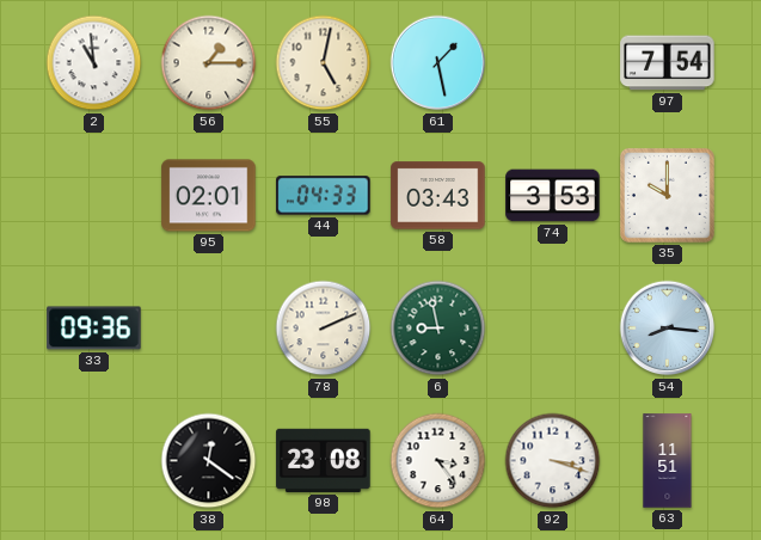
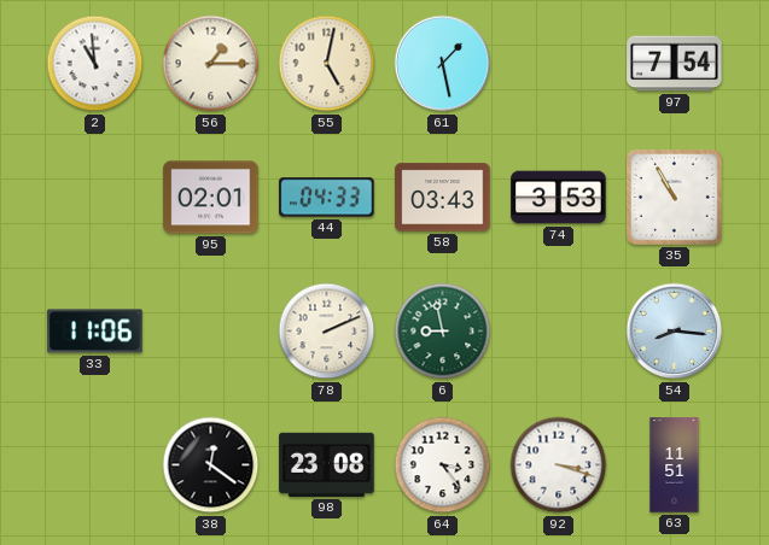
35: 10:00 -> 10:55
33: 09:36 -> 11:06
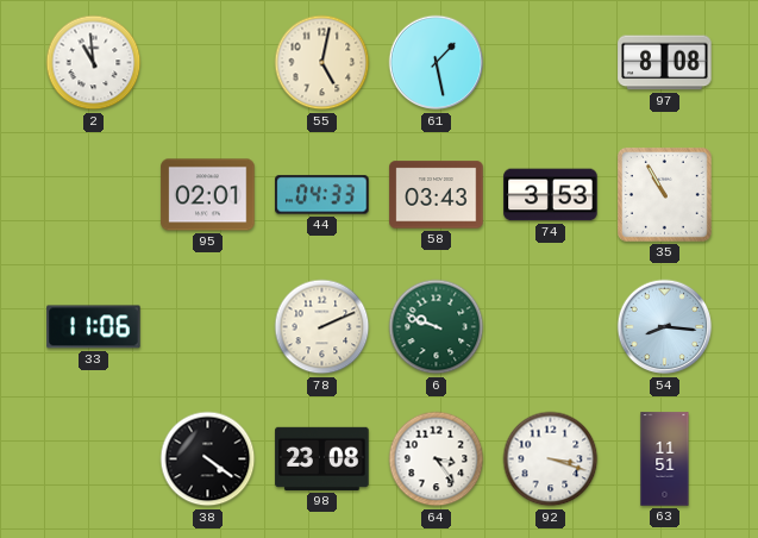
56: 1:15 -> none
97: 7:54 -> 8:08
6: 8:58 -> 9:48
38: 12:21 -> 4:21
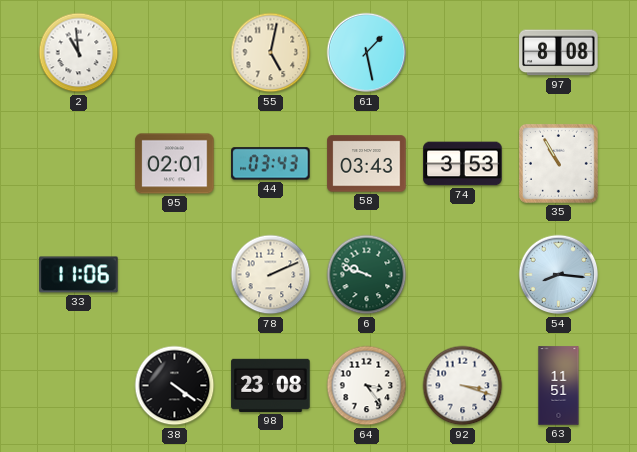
44: 04:33 -> 03:43
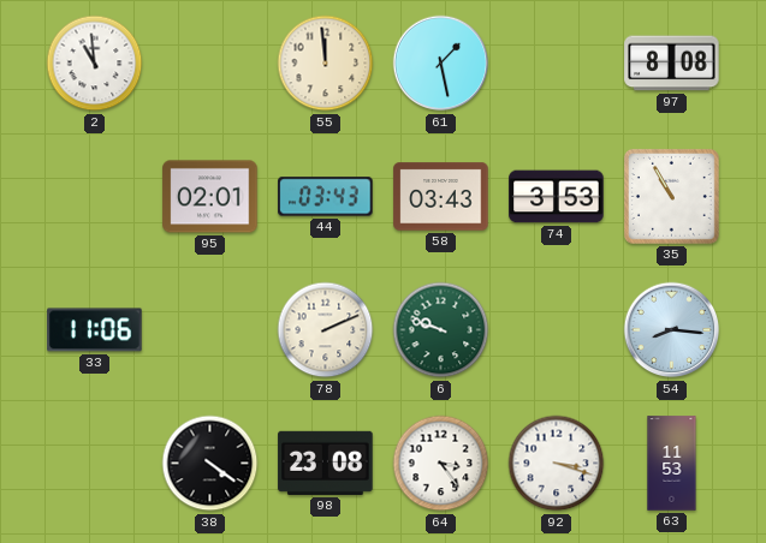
55: 5:02 -> 11:59
63: 11:51 -> 11:53
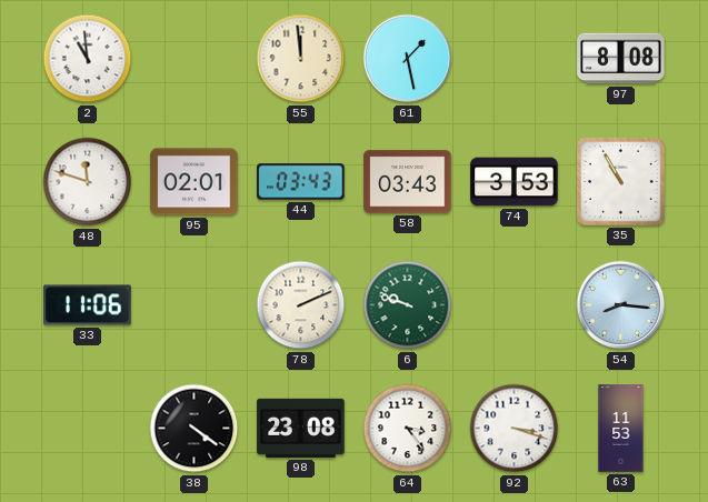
48: none -> 11:48
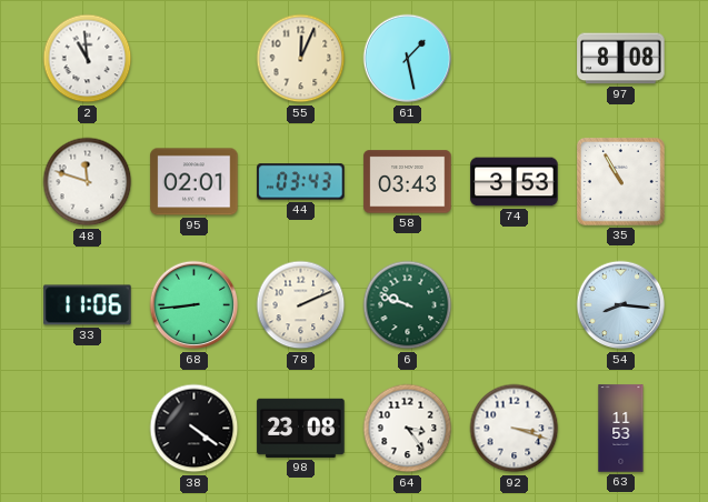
55: 11:59 -> 12:04
68: none -> 8:44
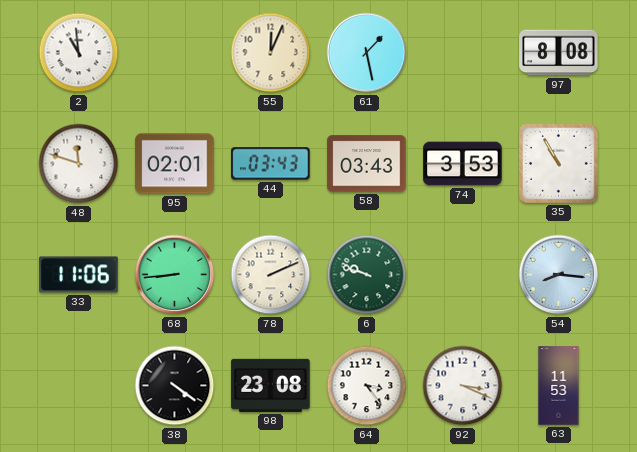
92: 3:18 -> 3:19
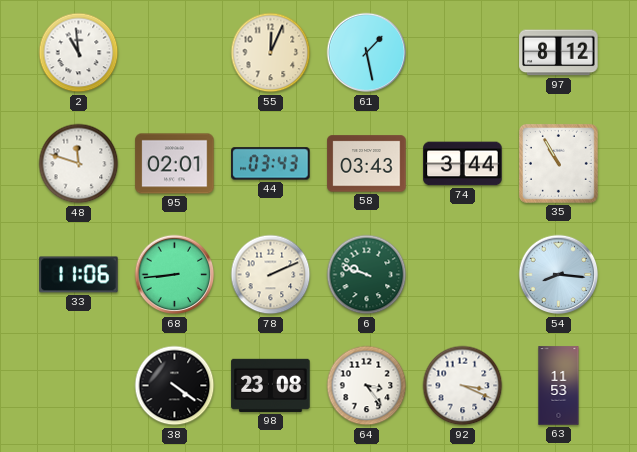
97: 8:08 -> 8:12
74: 3:53 -> 3:44
